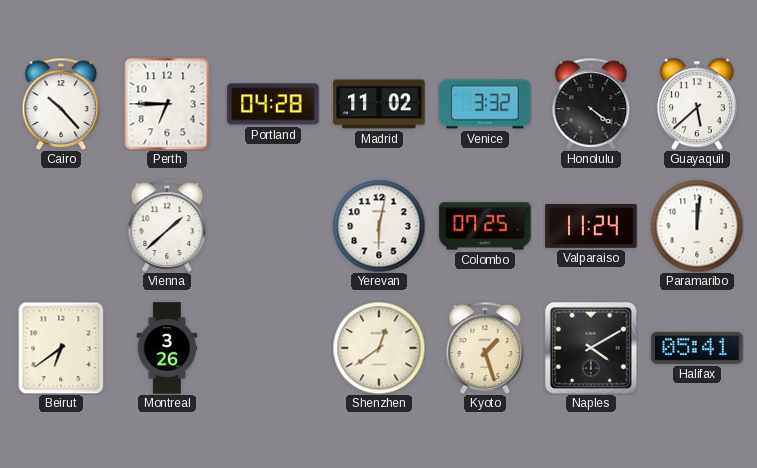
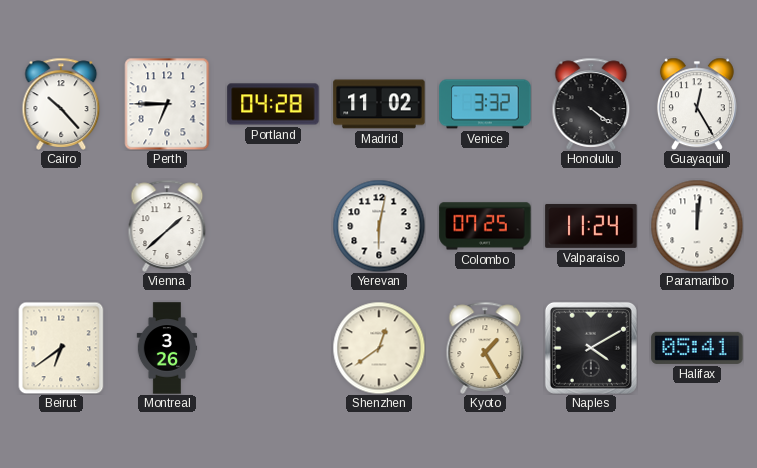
Guayaquil: 5:38 -> 12:25
Kyoto: 1:27 -> 1:25
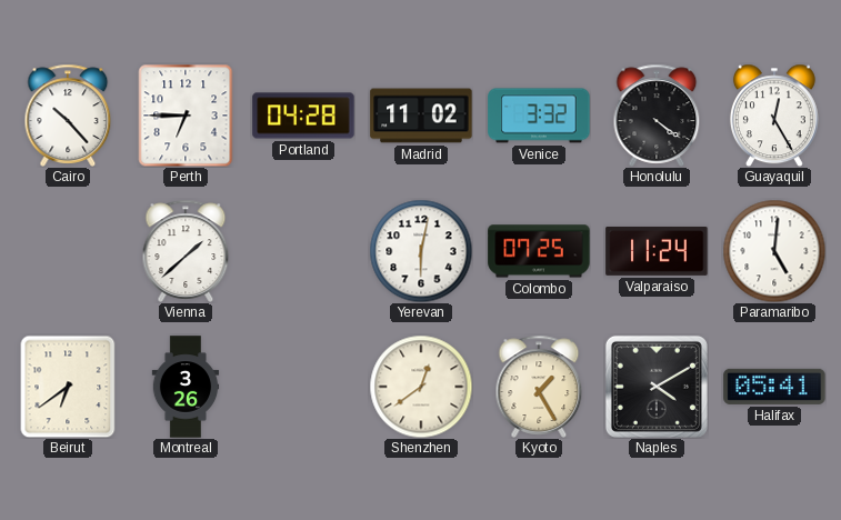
Paramaribo: 12:01 -> 5:01
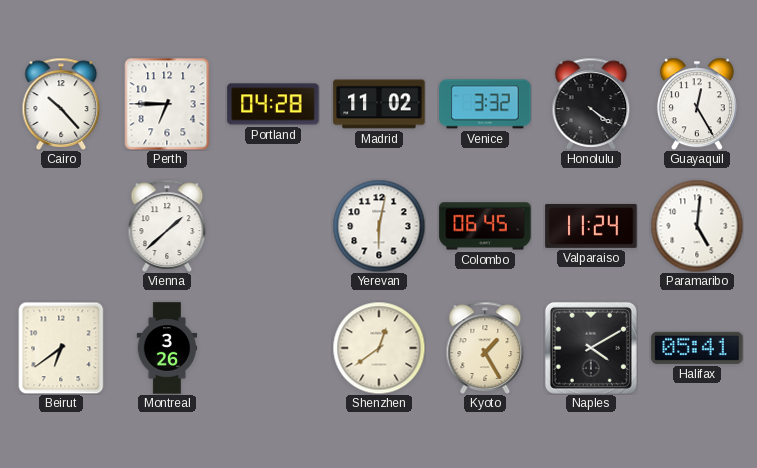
Colombo: 07:25 -> 06:45
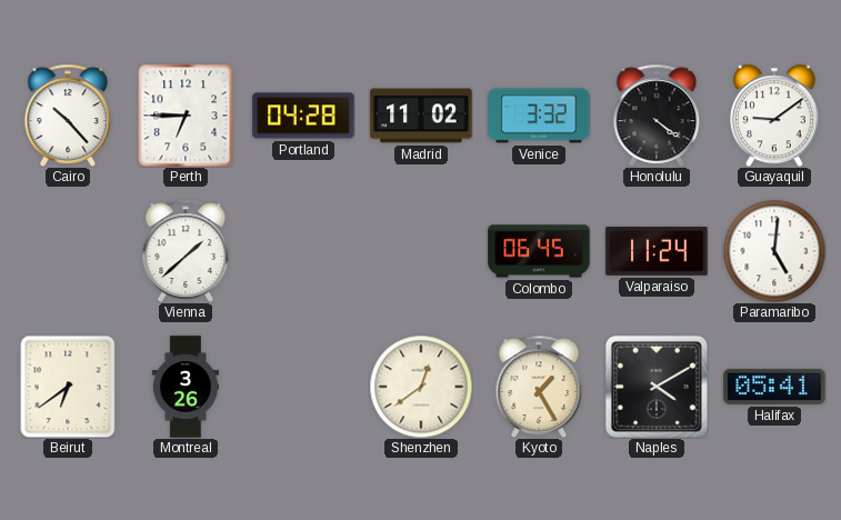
Guayaquil: 12:25 -> 9:09
Yerevan: 6:02 -> none
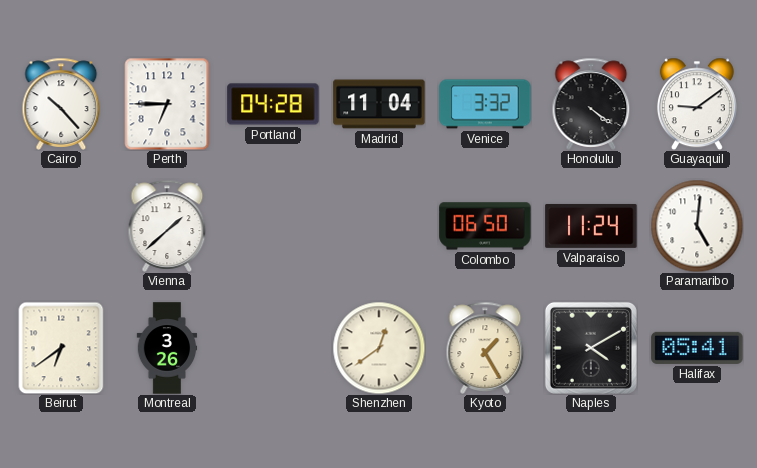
Madrid: 11:02 -> 11:04
Colombo: 06:45 -> 06:50
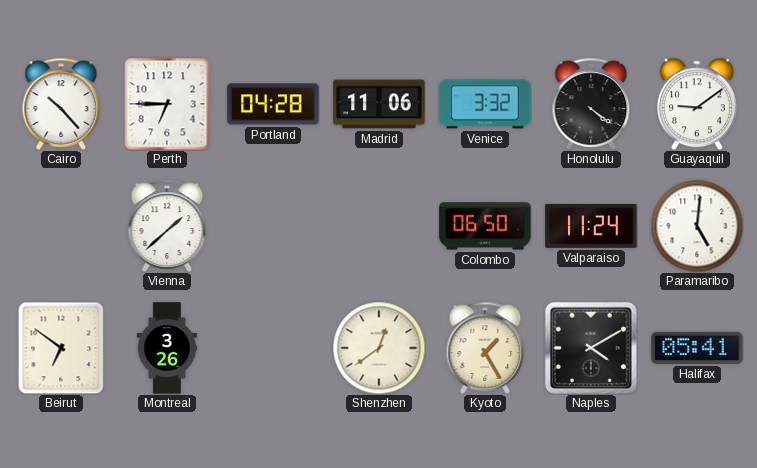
Madrid: 11:04 -> 11:06
Beirut: 6:39 -> 6:51
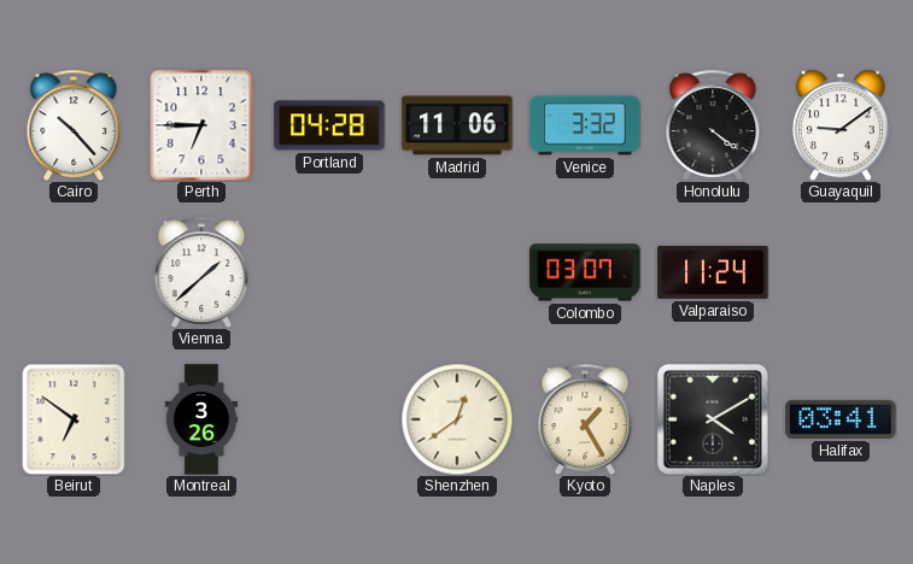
Colombo: 06:50 -> 03:07
Paramaribo: 5:01 -> none
Halifax: 05:41 -> 03:41
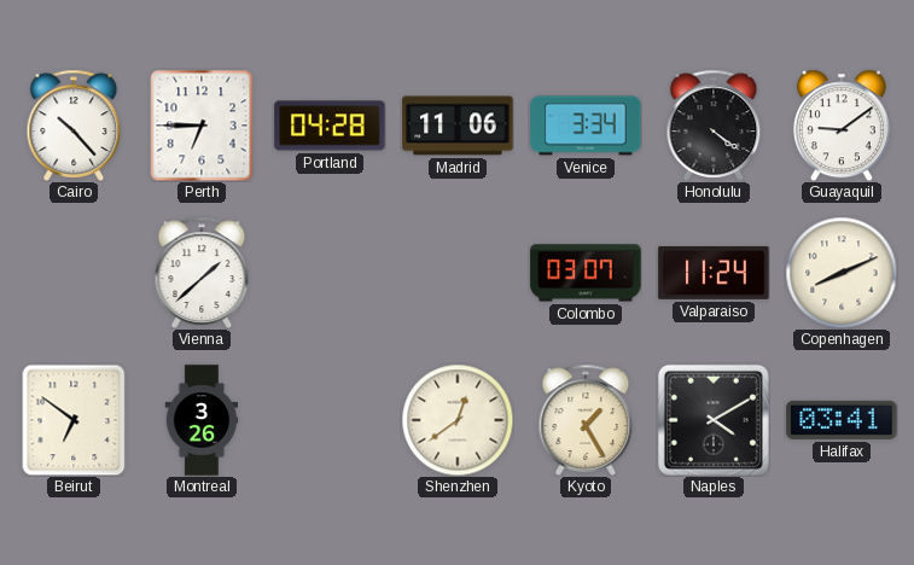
Venice: 3:32 -> 3:34
Copenhagen: none -> 8:11
